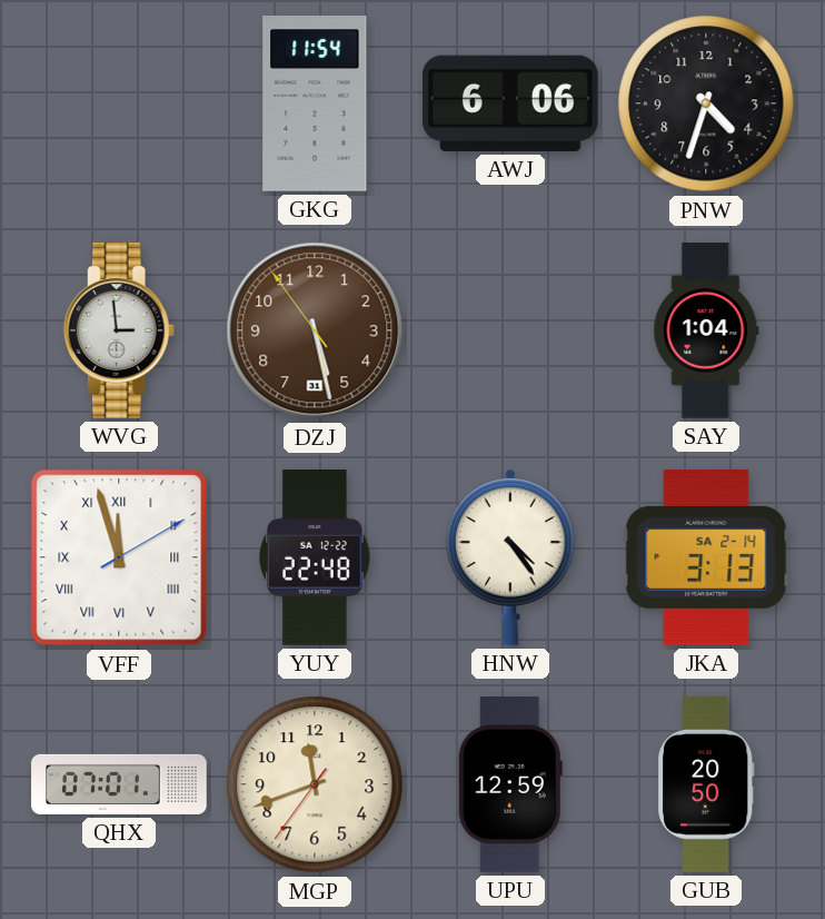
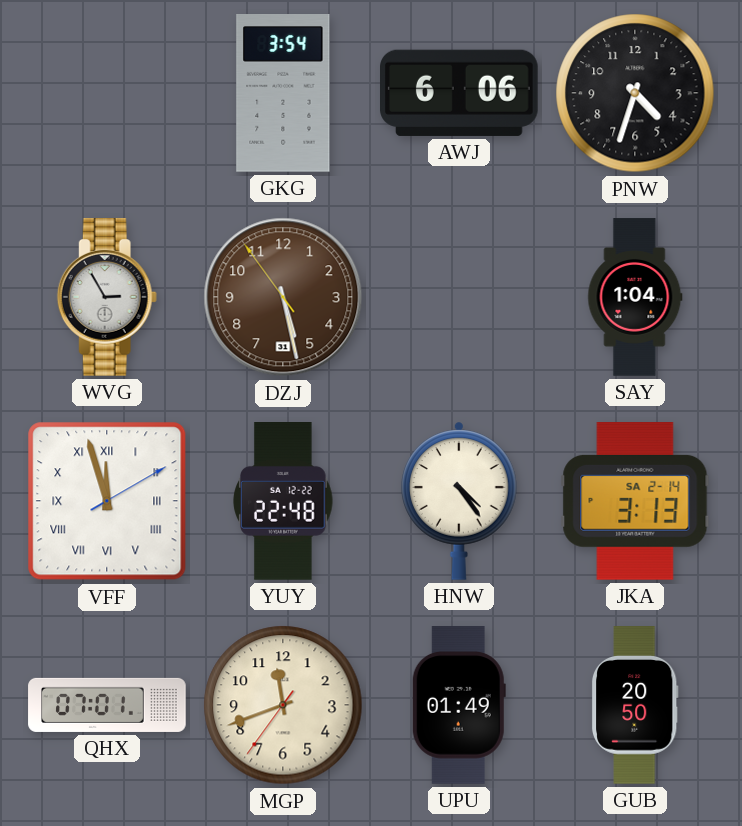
GKG: 11:54 -> 3:54
WVG: 2:59 -> 2:55
UPU: 12:59 -> 01:49
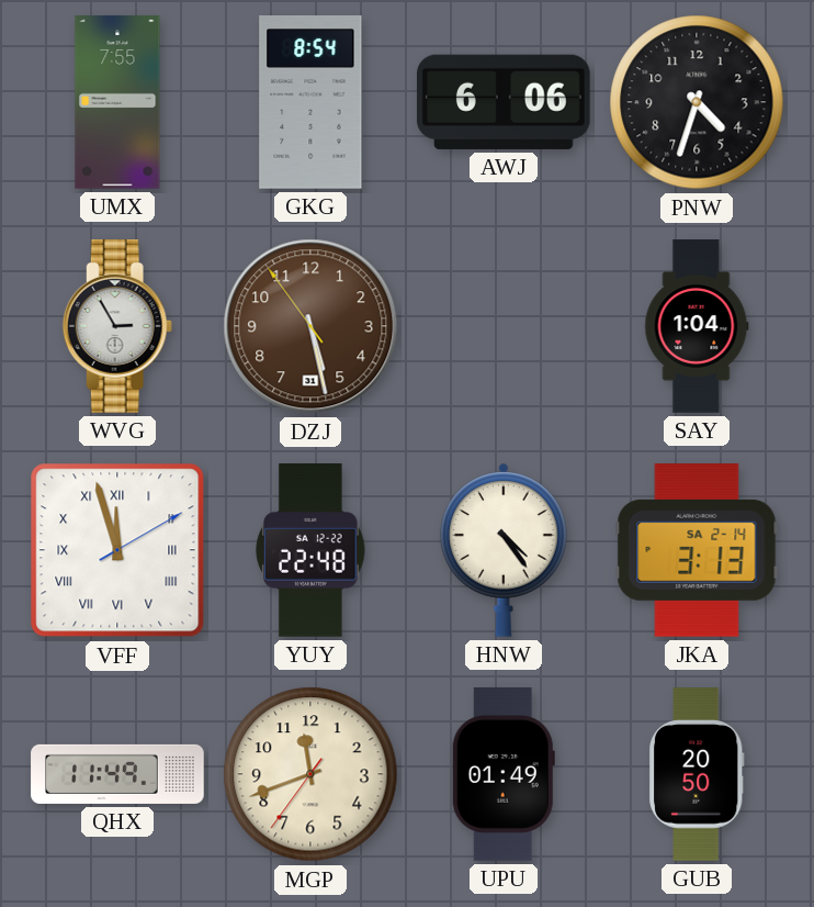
UMX: none -> 7:55
GKG: 3:54 -> 8:54
QHX: 07:01 -> 11:49
